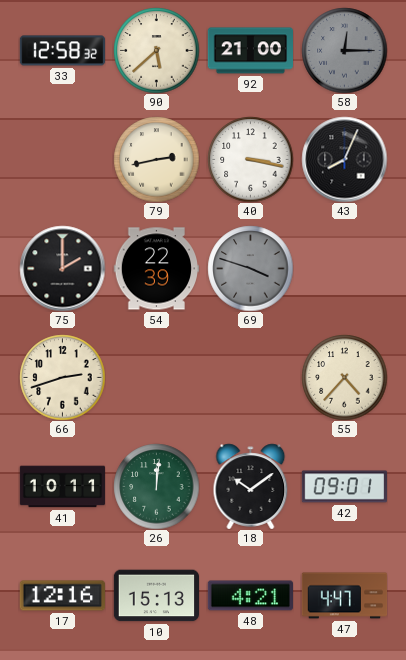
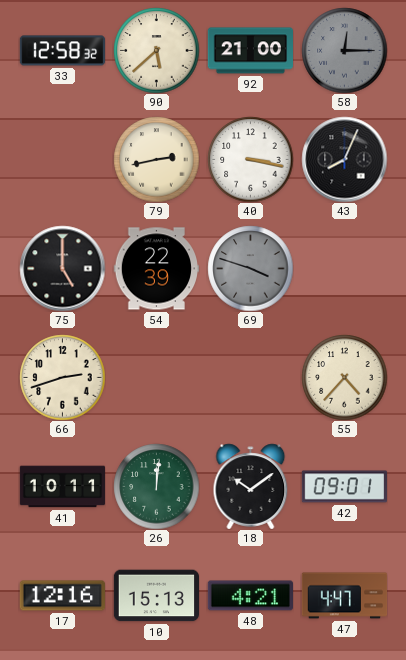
75: 2:00 -> 5:00
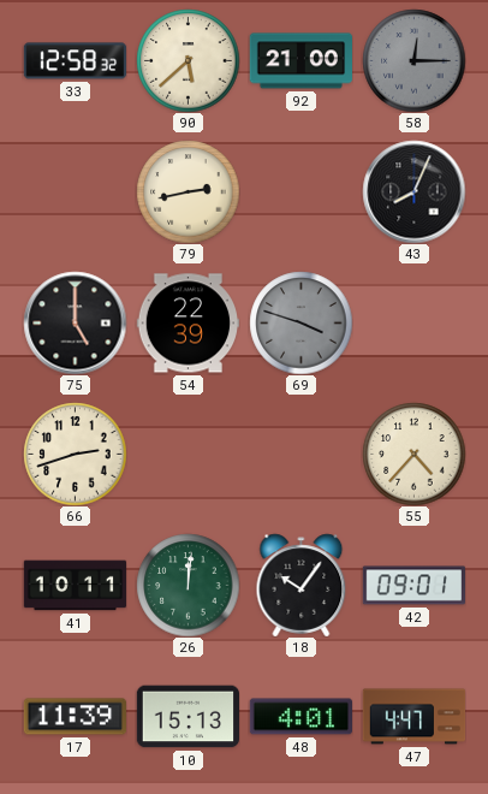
40: 3:17 -> none
18: 10:09 -> 10:06
17: 12:16 -> 11:39
48: 4:21 -> 4:01
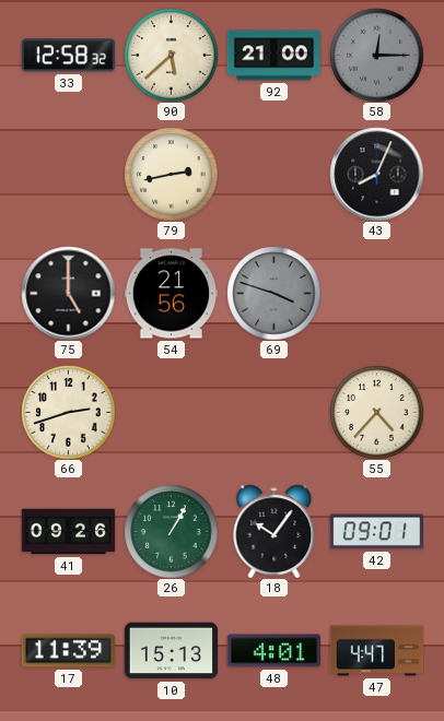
54: 22:39 -> 21:56
41: 10:11 -> 09:26
26: 12:01 -> 1:05
